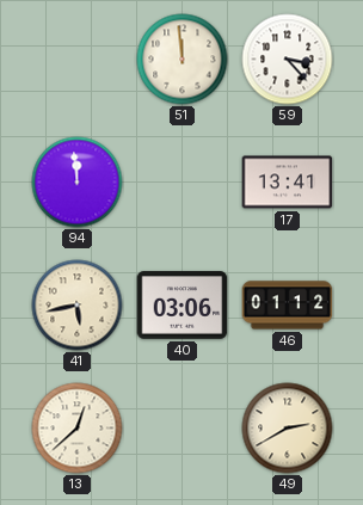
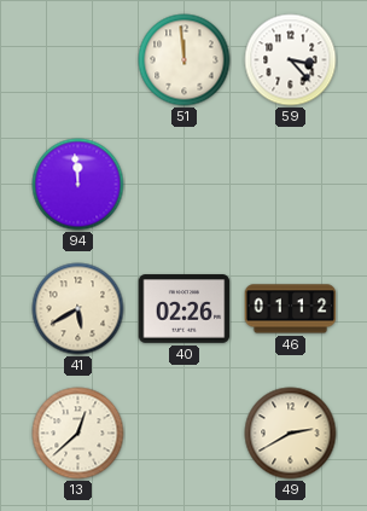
17: 13:41 -> none
41: 5:43 -> 5:40
40: 03:06 -> 02:26
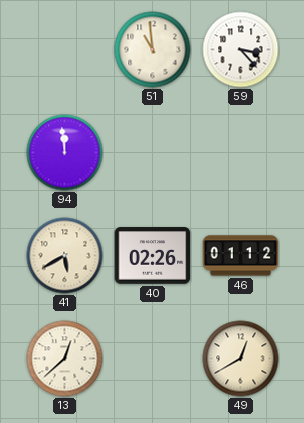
51: 11:59 -> 10:59
49: 2:40 -> 12:40
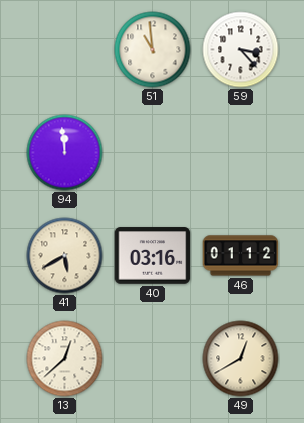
40: 02:26 -> 03:16
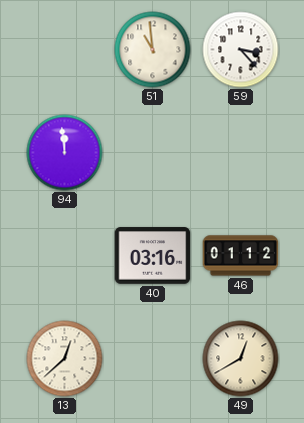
41: 5:40 -> none
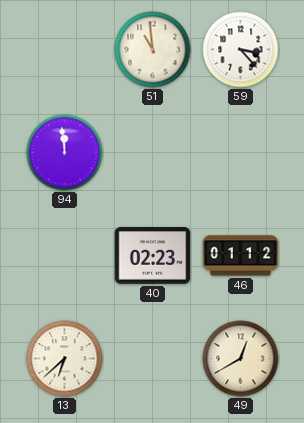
40: 03:16 -> 02:23
13: 12:38 -> 6:38
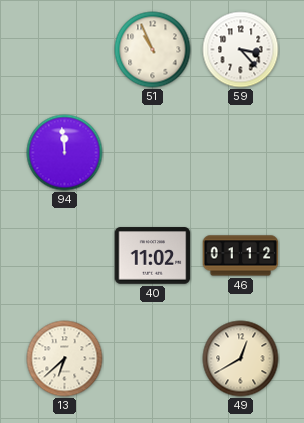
51: 10:59 -> 10:56
40: 02:23 -> 11:02
